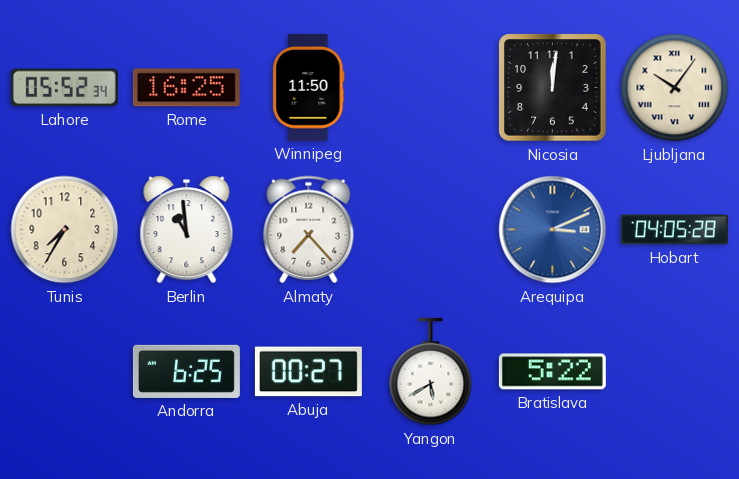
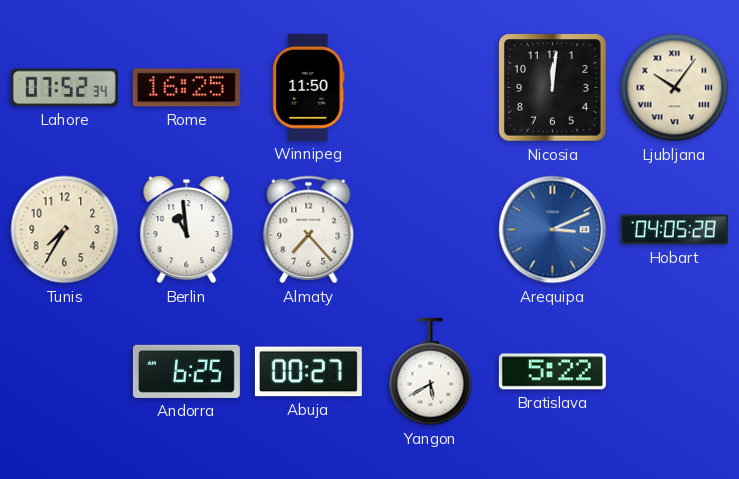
Lahore: 05:52 -> 07:52
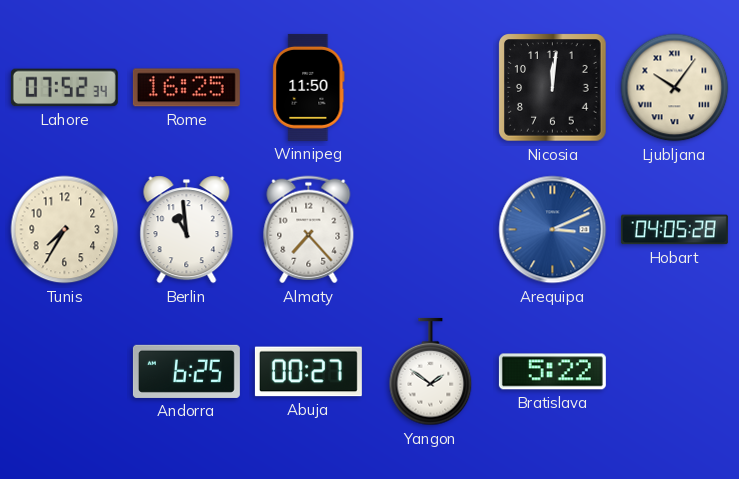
Yangon: 5:40 -> 1:51
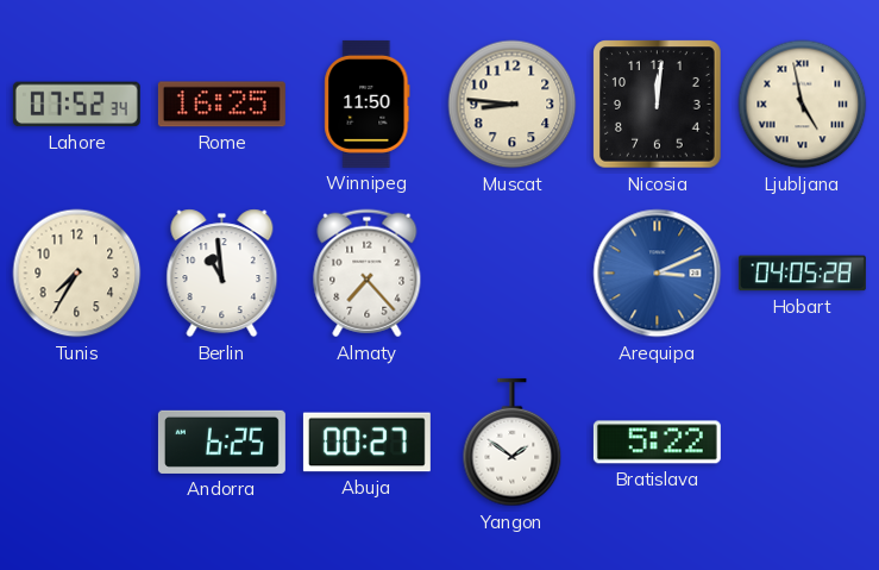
Muscat: none -> 8:46
Ljubljana: 10:06 -> 4:58
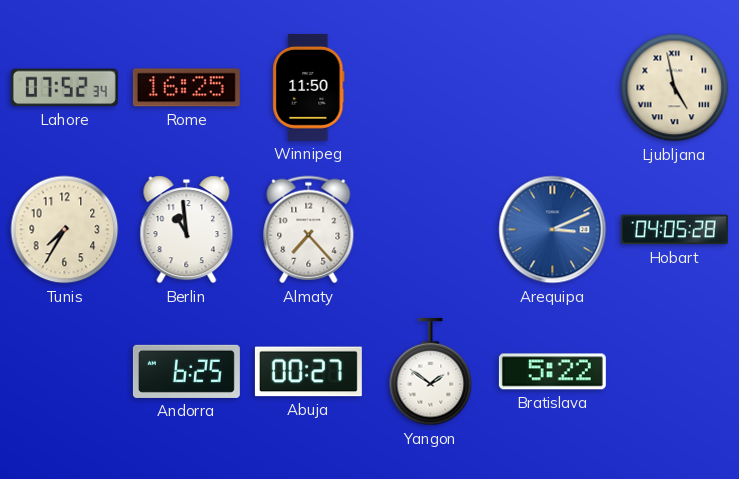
Muscat: 8:46 -> none
Nicosia: 12:01 -> none
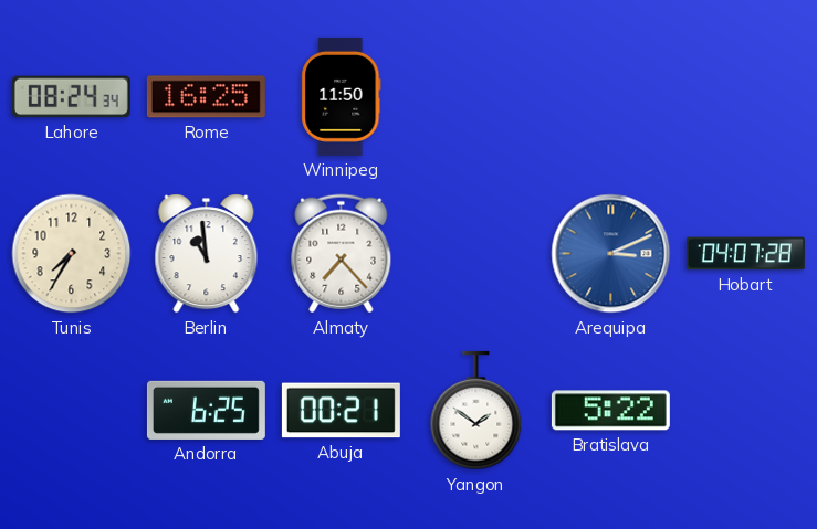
Lahore: 07:52 -> 08:24
Ljubljana: 4:58 -> none
Hobart: 04:05 -> 04:07
Abuja: 00:27 -> 00:21
